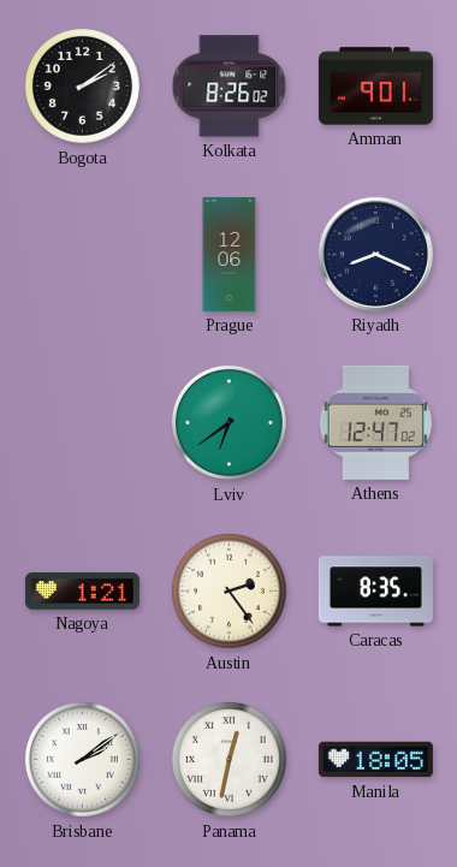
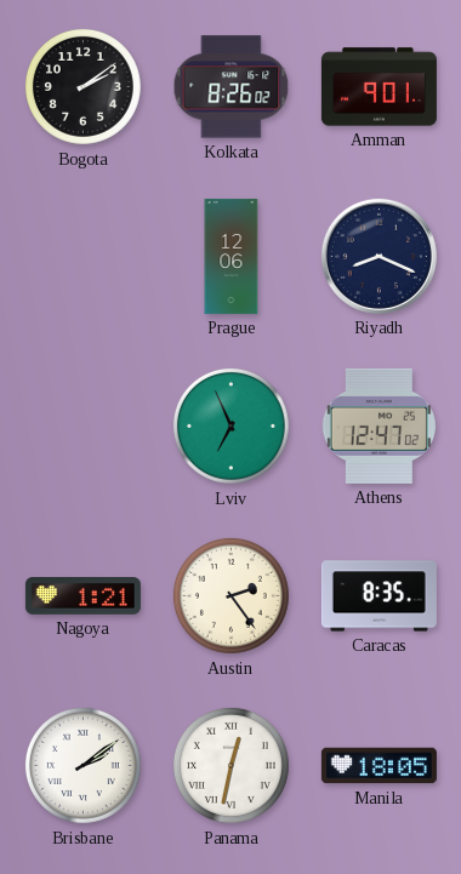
Lviv: 6:39 -> 6:56
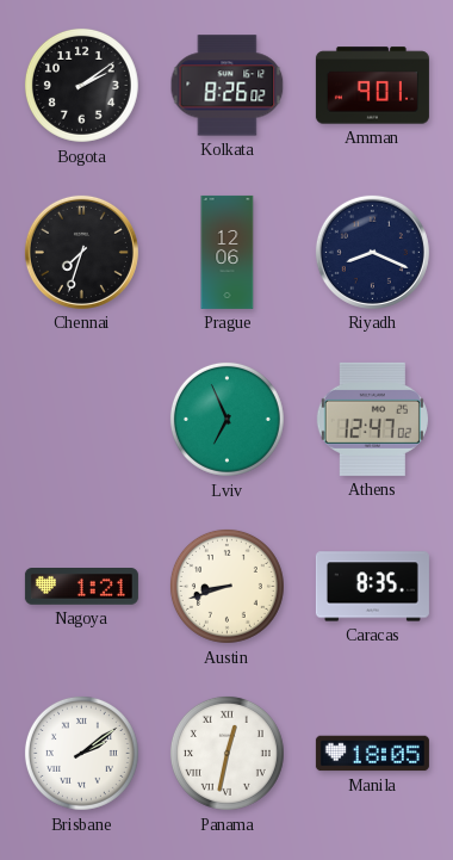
Chennai: none -> 7:33
Austin: 2:24 -> 8:42
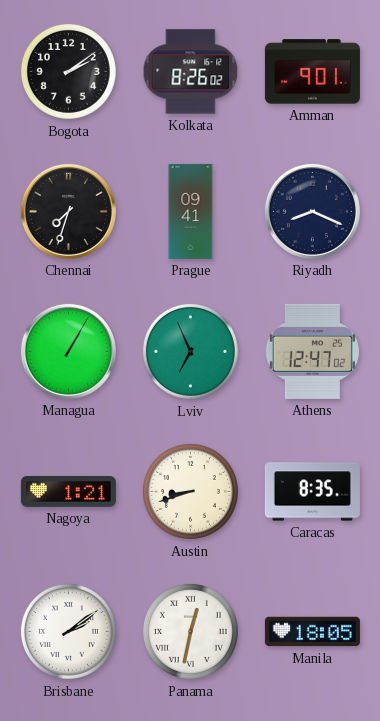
Prague: 12:06 -> 09:41
Managua: none -> 1:05
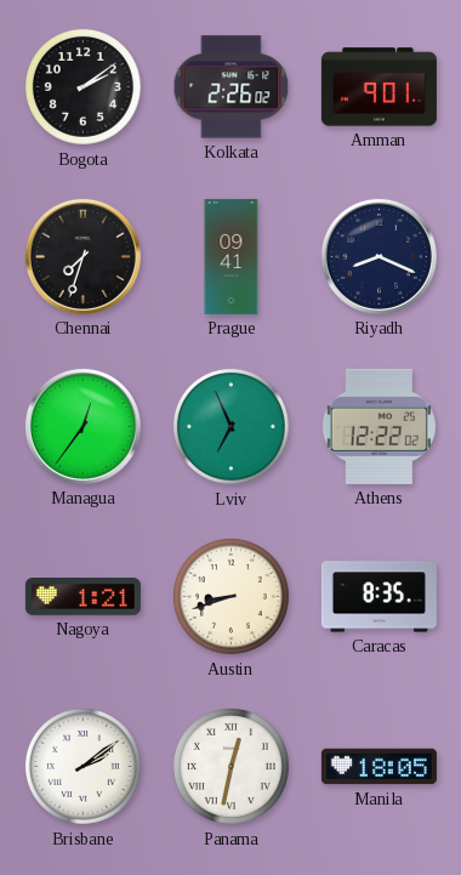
Kolkata: 8:26 -> 2:26
Managua: 1:05 -> 12:36
Athens: 12:47 -> 12:22
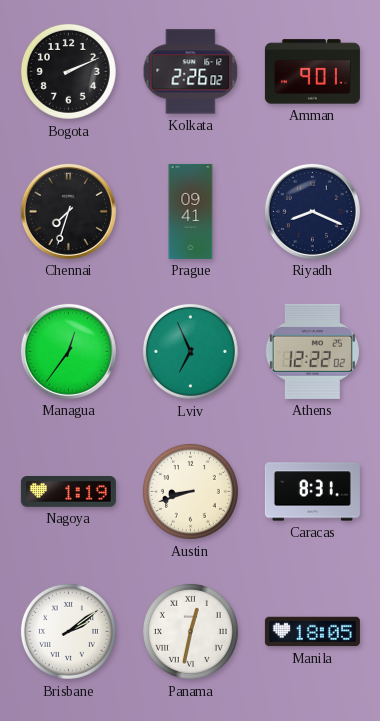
Bogota: 2:09 -> 2:11
Nagoya: 1:21 -> 1:19
Caracas: 8:35 -> 8:31
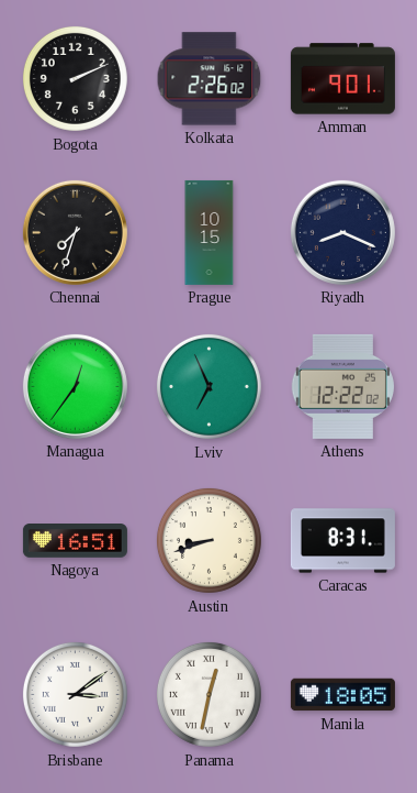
Prague: 09:41 -> 10:15
Nagoya: 1:19 -> 16:51
Brisbane: 2:09 -> 3:09
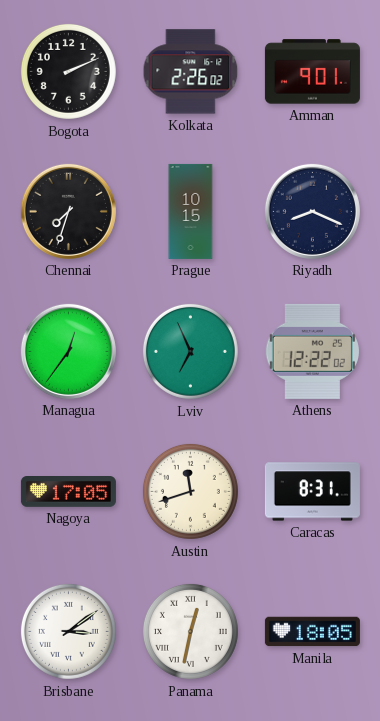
Nagoya: 16:51 -> 17:05
Austin: 8:42 -> 11:42
